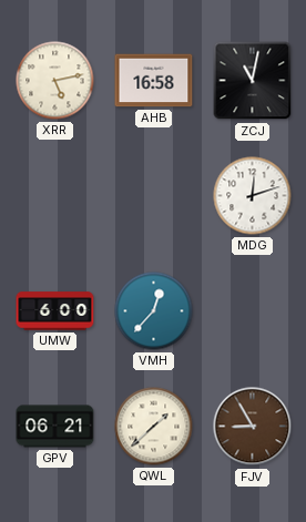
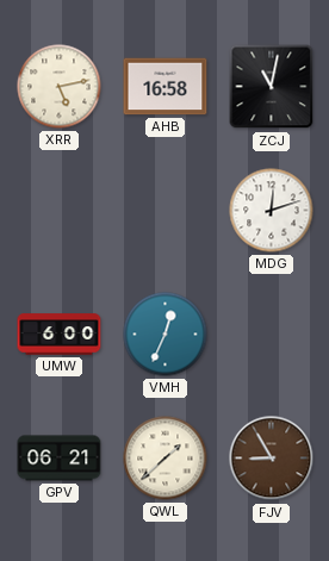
VMH: 12:37 -> 12:34
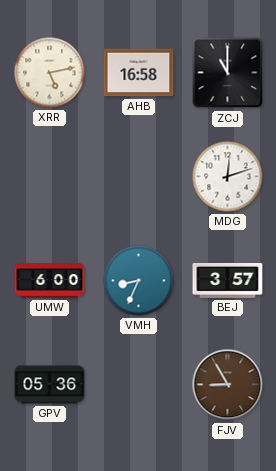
ZCJ: 11:02 -> 11:00
VMH: 12:34 -> 8:34
BEJ: none -> 3:57
GPV: 06:21 -> 05:36
QWL: 1:38 -> none
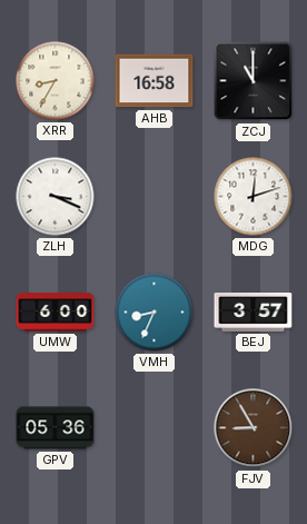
XRR: 5:13 -> 8:35
ZLH: none -> 3:19
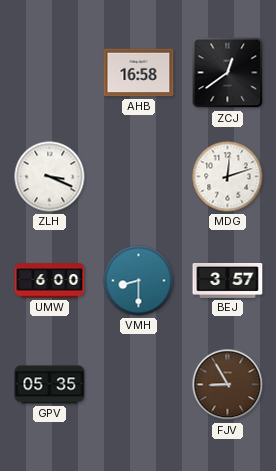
XRR: 8:35 -> none
ZCJ: 11:00 -> 12:39
VMH: 8:34 -> 8:30
GPV: 05:36 -> 05:35
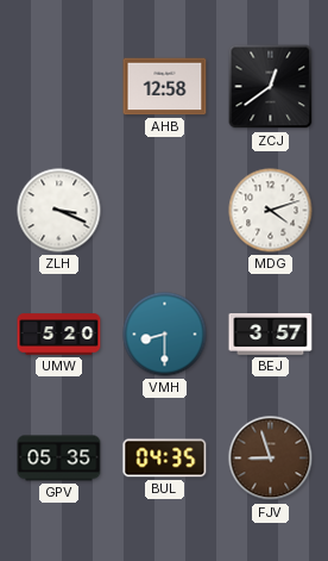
AHB: 16:58 -> 12:58
MDG: 12:12 -> 4:12
UMW: 6:00 -> 5:20
BUL: none -> 04:35
FJV: 8:55 -> 8:57
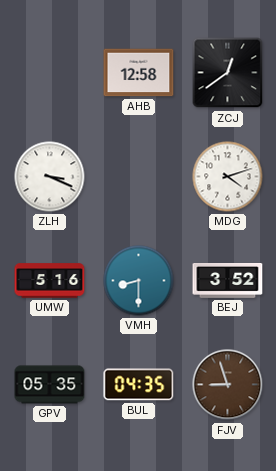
UMW: 5:20 -> 5:16
BEJ: 3:57 -> 3:52
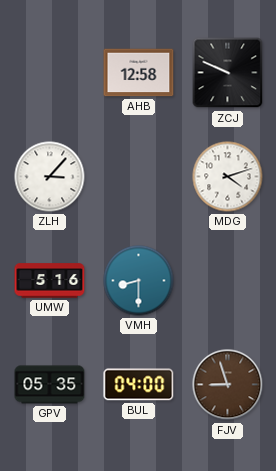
ZCJ: 12:39 -> 9:49
ZLH: 3:19 -> 3:07
BEJ: 3:52 -> none
BUL: 04:35 -> 04:00
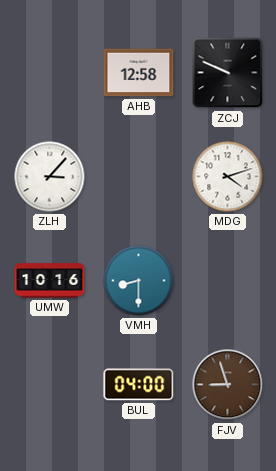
UMW: 5:16 -> 10:16
GPV: 05:35 -> none
